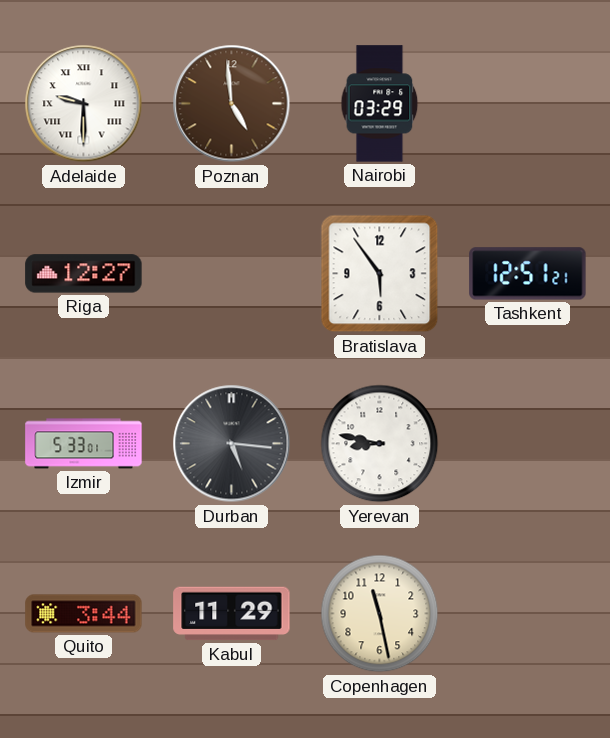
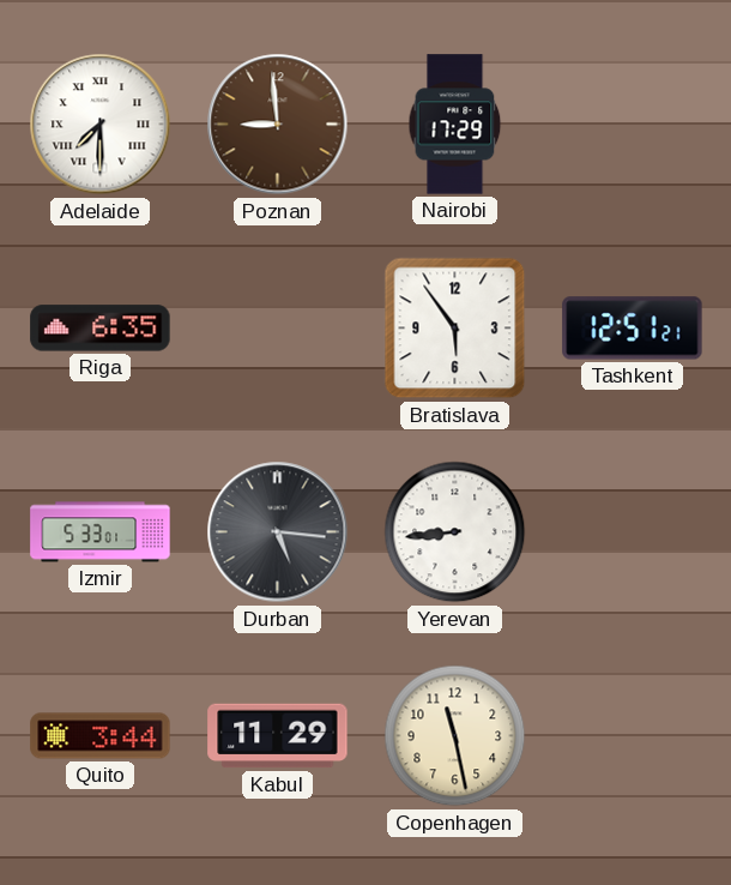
Adelaide: 9:30 -> 7:30
Poznan: 4:59 -> 8:59
Nairobi: 03:29 -> 17:29
Riga: 12:27 -> 6:35
Yerevan: 8:47 -> 8:44
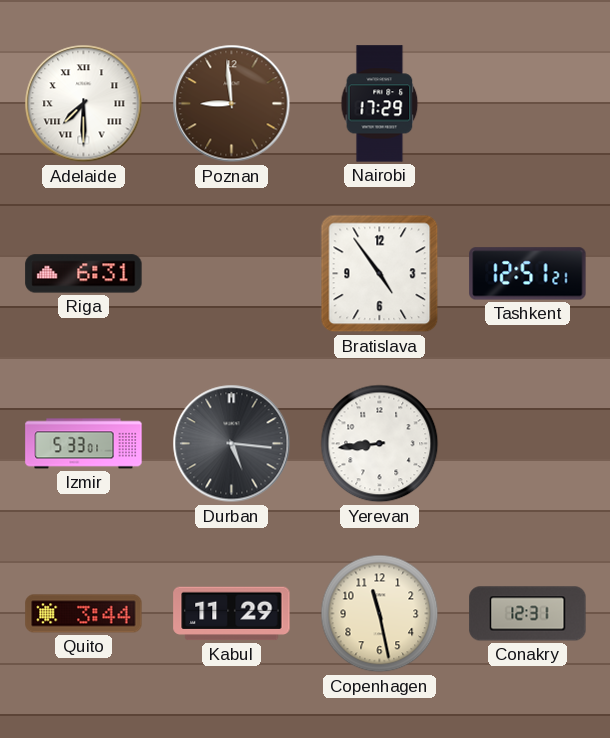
Riga: 6:35 -> 6:31
Bratislava: 5:54 -> 4:54
Conakry: none -> 12:31
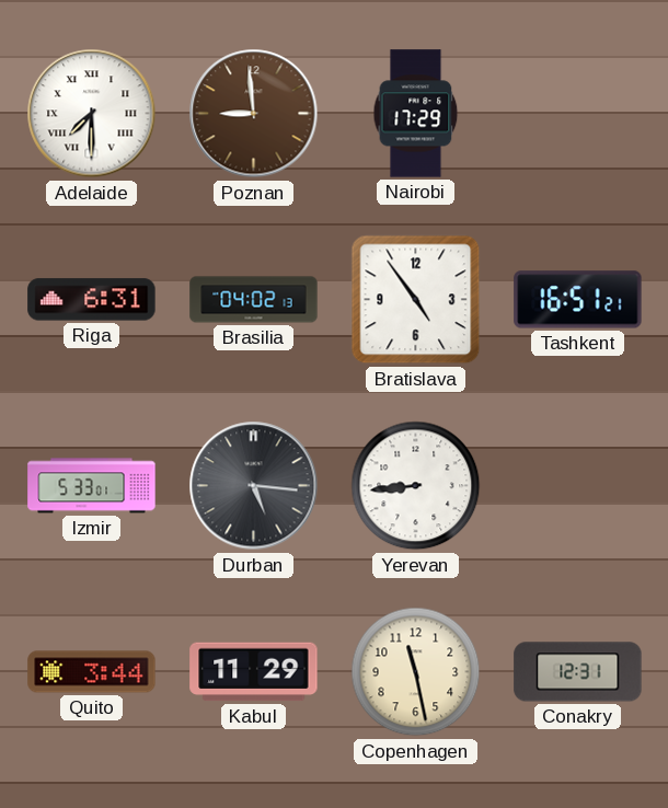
Brasilia: none -> 04:02
Tashkent: 12:51 -> 16:51
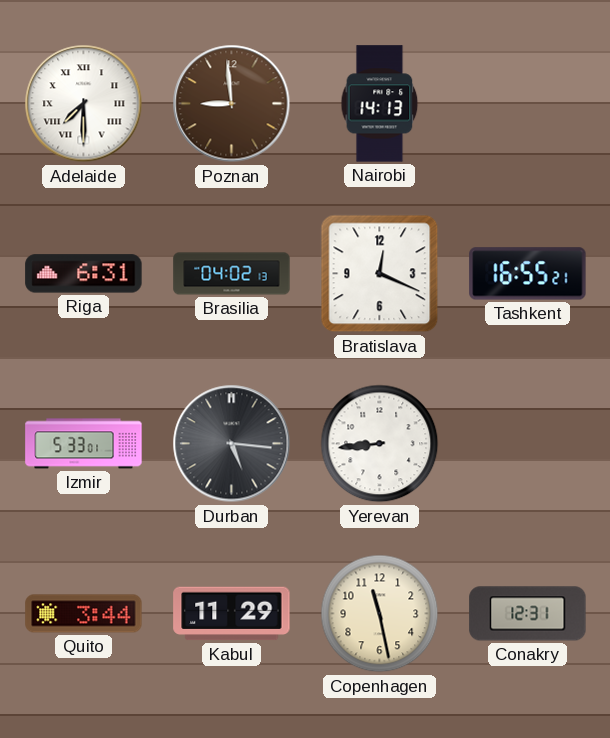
Nairobi: 17:29 -> 14:13
Bratislava: 4:54 -> 12:19
Tashkent: 16:51 -> 16:55
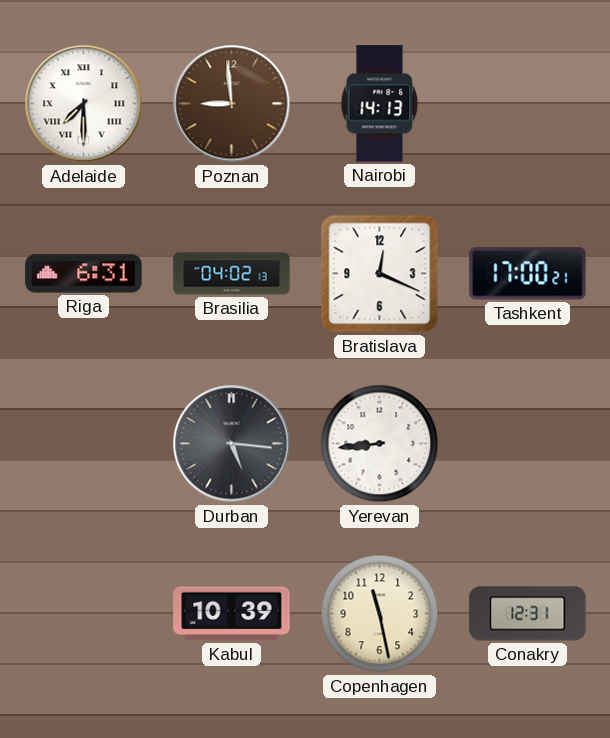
Tashkent: 16:55 -> 17:00
Izmir: 5:33 -> none
Quito: 3:44 -> none
Kabul: 11:29 -> 10:39
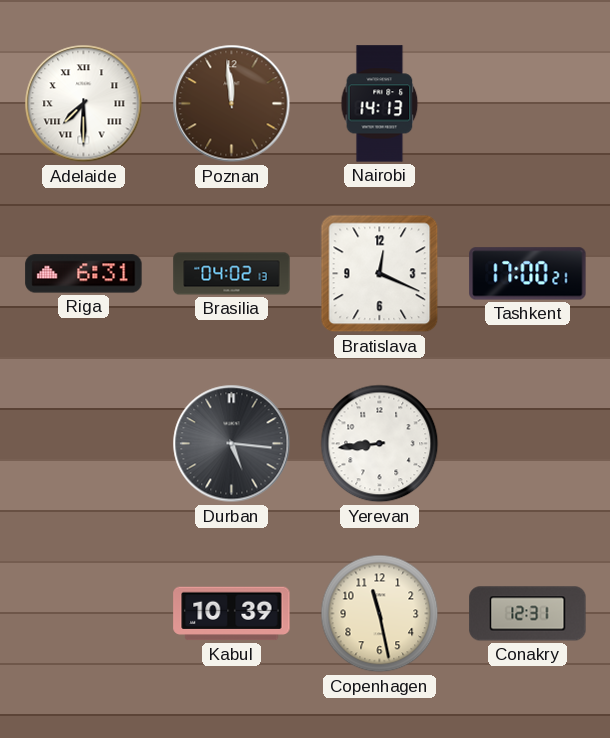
Poznan: 8:59 -> 11:59
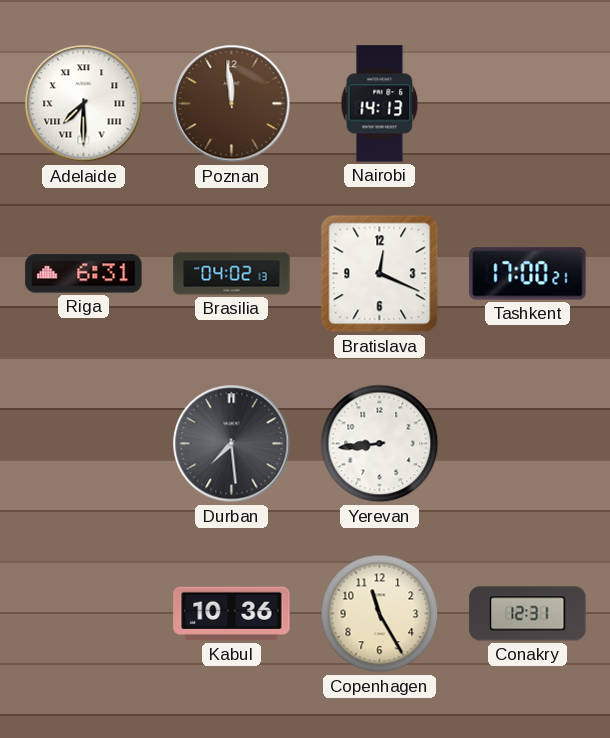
Durban: 5:16 -> 7:29
Kabul: 10:39 -> 10:36
Copenhagen: 11:28 -> 11:25
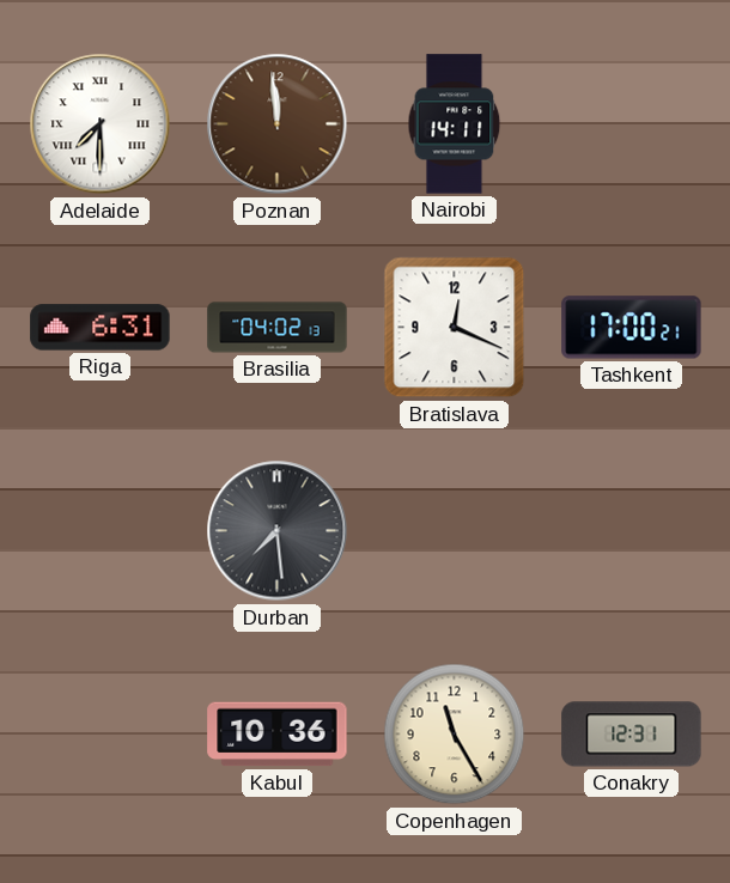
Nairobi: 14:13 -> 14:11
Yerevan: 8:44 -> none
